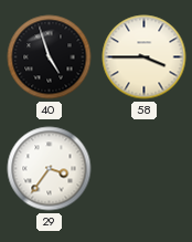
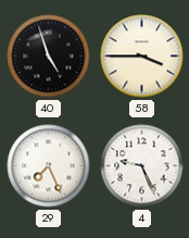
29: 3:36 -> 7:26
4: none -> 9:26
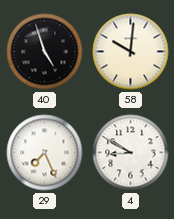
58: 3:45 -> 10:01
4: 9:26 -> 8:50
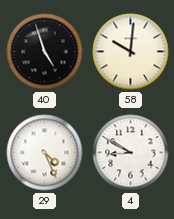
29: 7:26 -> 4:26
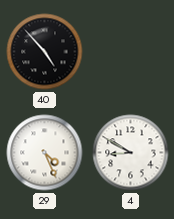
40: 4:57 -> 4:53
58: 10:01 -> none
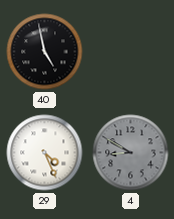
40: 4:53 -> 4:58
4 dial: white -> grey
